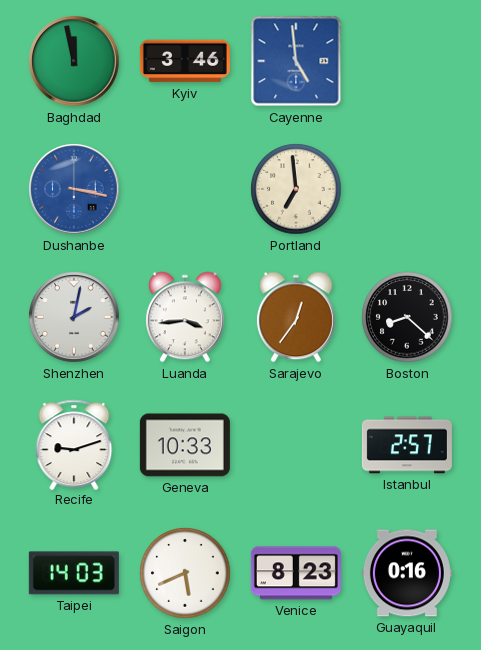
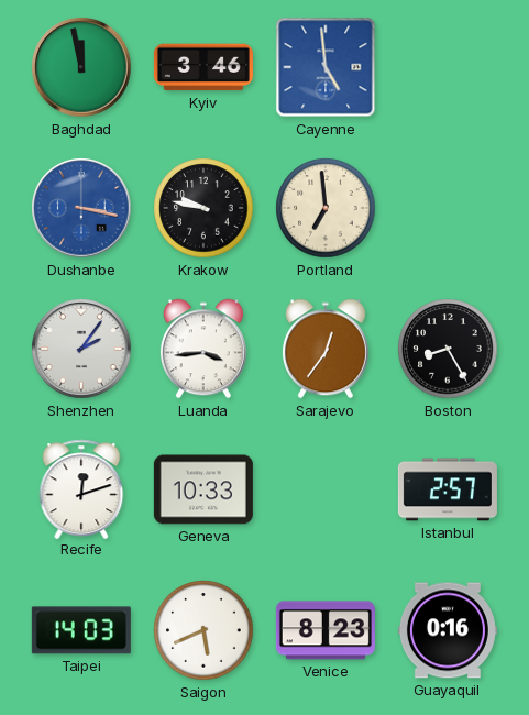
Krakow: none -> 9:47
Shenzhen: 2:02 -> 2:06
Boston: 8:22 -> 8:25
Recife: 9:12 -> 12:12
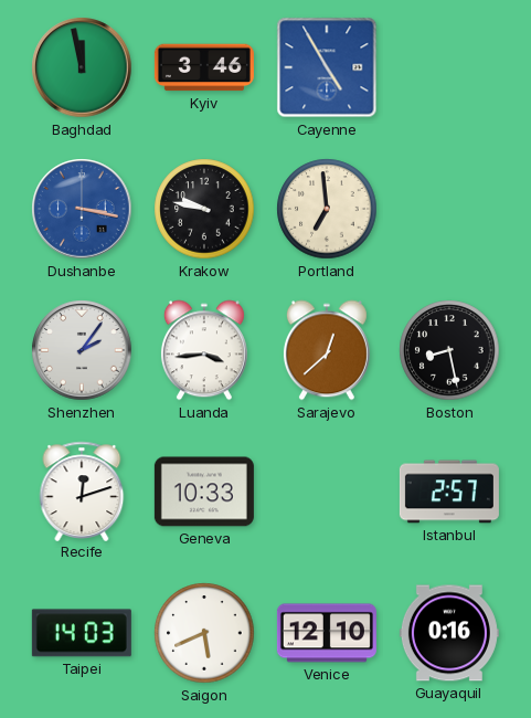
Cayenne: 4:59 -> 4:55
Sarajevo: 12:36 -> 12:38
Boston: 8:25 -> 8:28
Venice: 8:23 -> 12:10
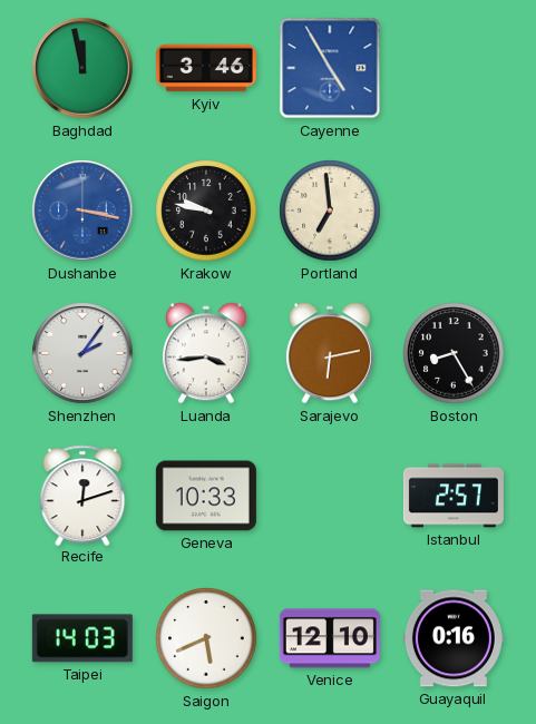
Sarajevo: 12:38 -> 6:13
Boston: 8:28 -> 8:25
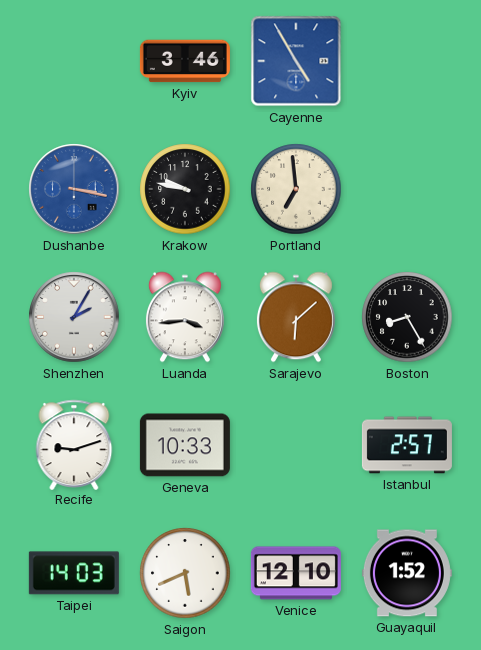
Baghdad: 11:58 -> none
Shenzhen: 2:06 -> 2:05
Sarajevo: 6:13 -> 6:08
Recife: 12:12 -> 9:12
Guayaquil: 0:16 -> 1:52
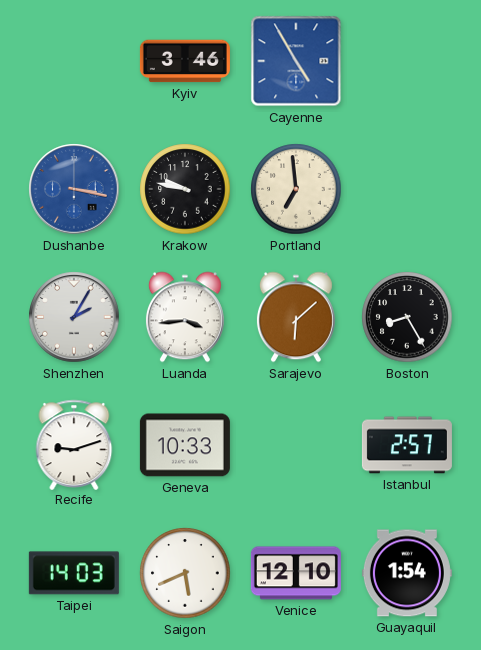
Guayaquil: 1:52 -> 1:54
